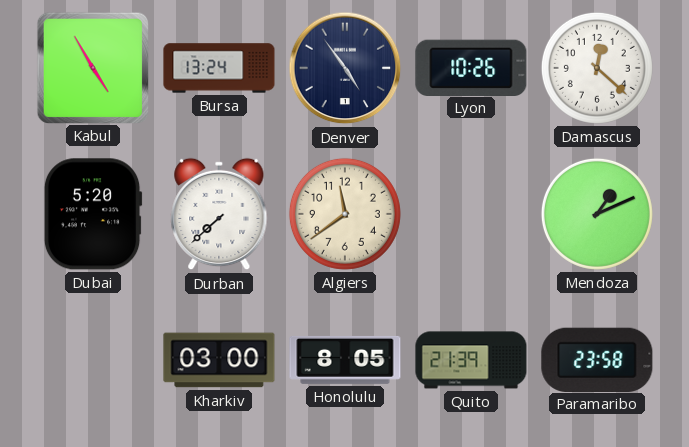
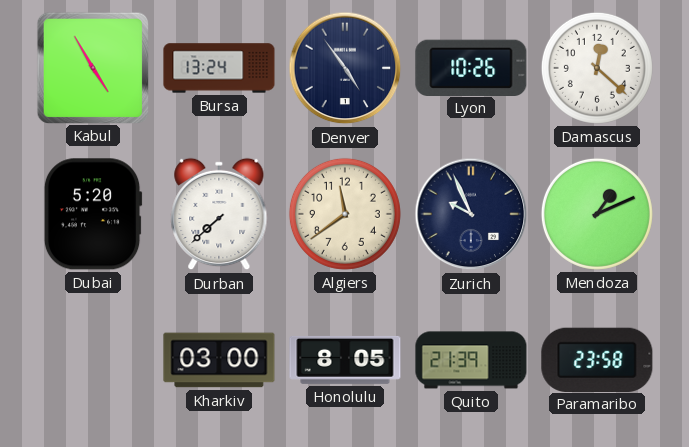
Zurich: none -> 9:56
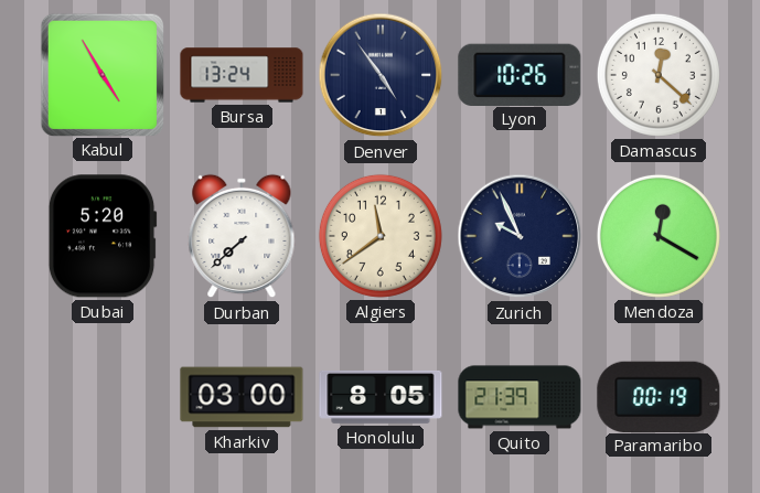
Mendoza: 1:11 -> 12:20
Paramaribo: 23:58 -> 00:19
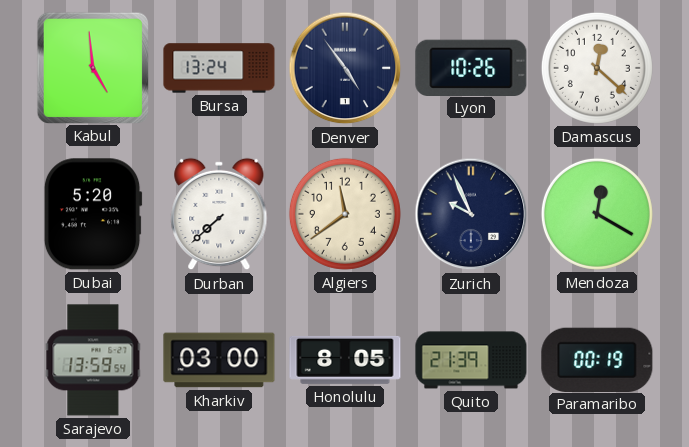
Kabul: 4:55 -> 4:59
Sarajevo: none -> 13:59
